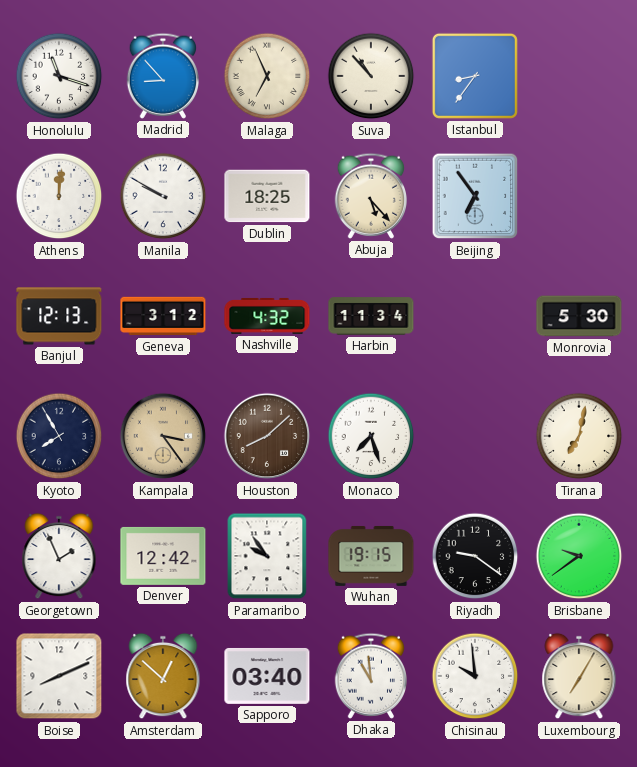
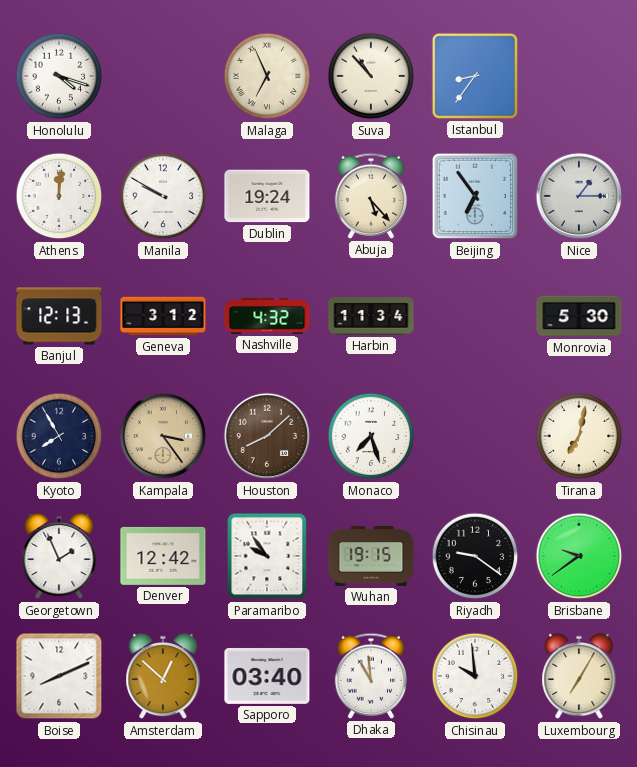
Honolulu: 11:18 -> 4:18
Madrid: 8:53 -> none
Dublin: 18:25 -> 19:24
Nice: none -> 1:15
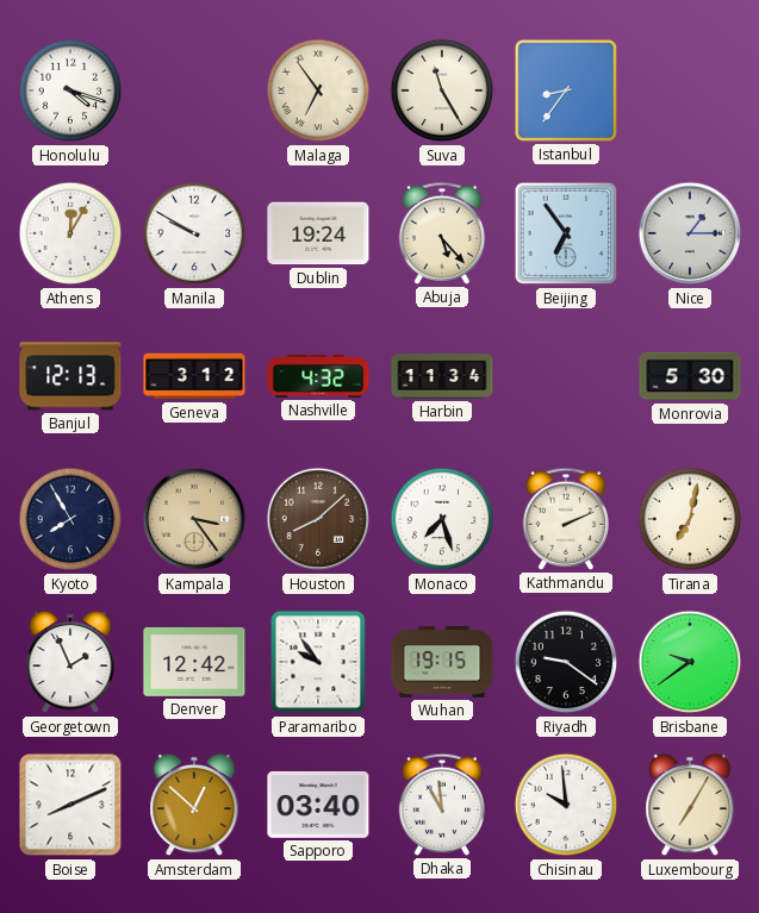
Malaga: 6:56 -> 6:54
Suva: 10:53 -> 11:25
Athens: 12:01 -> 12:05
Kathmandu: none -> 2:11
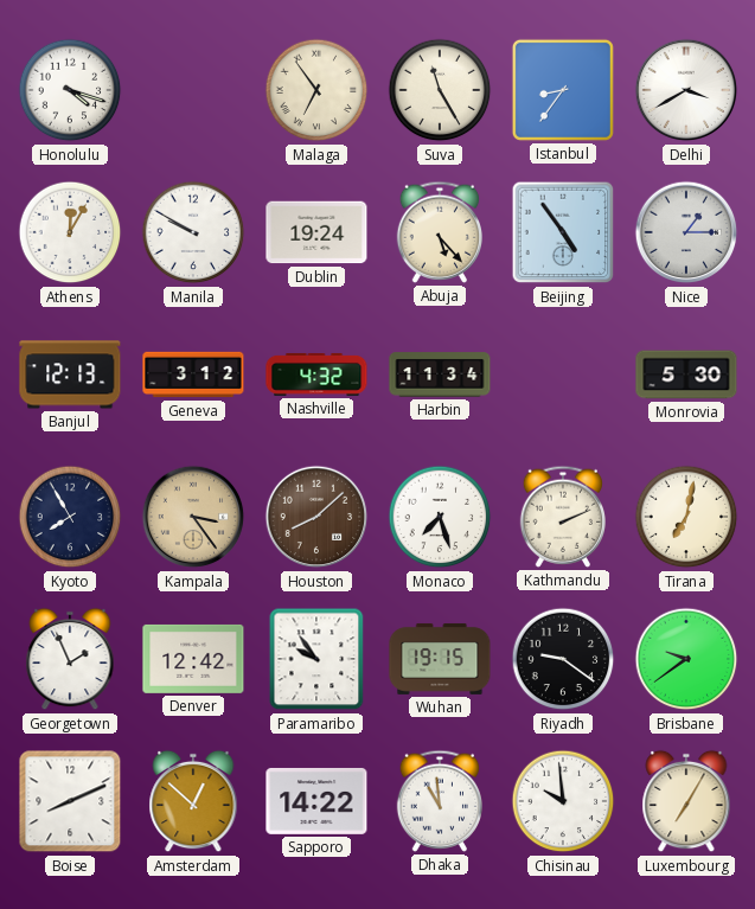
Delhi: none -> 3:40
Beijing: 6:54 -> 4:54
Sapporo: 03:40 -> 14:22
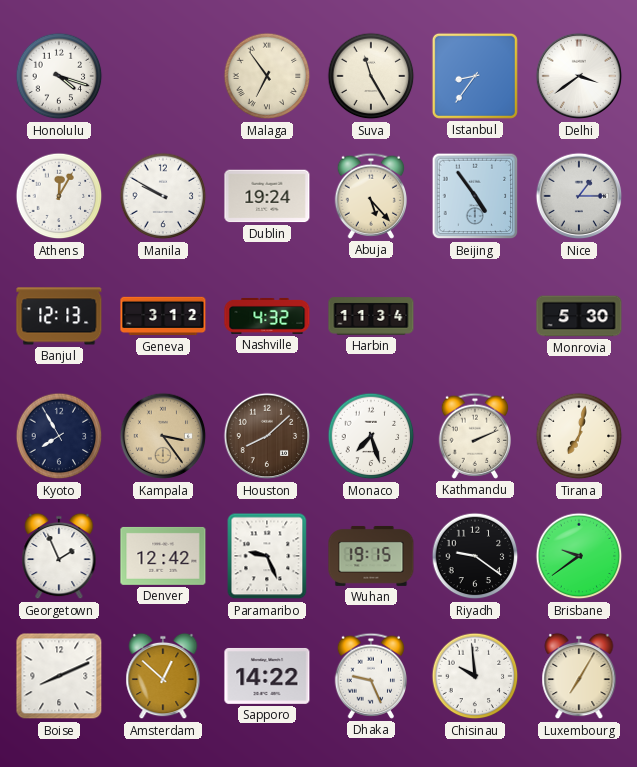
Delhi: 3:40 -> 3:39
Paramaribo: 9:54 -> 9:26
Dhaka: 10:59 -> 9:26
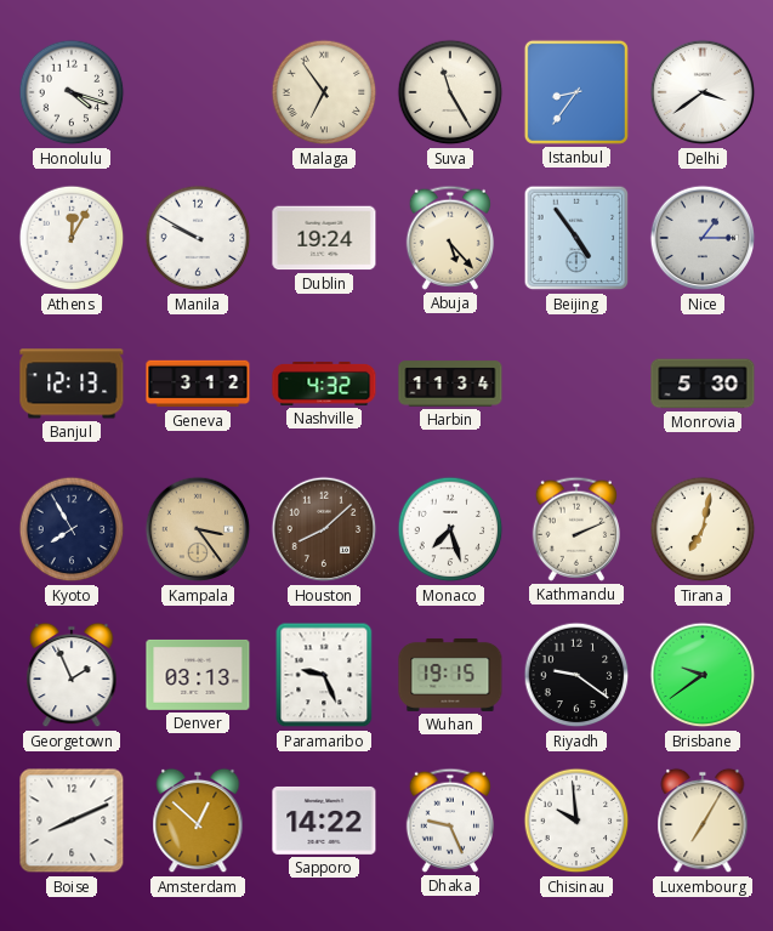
Denver: 12:42 -> 03:13
